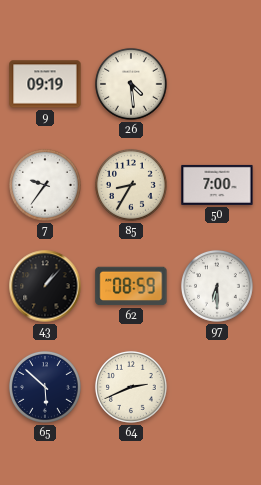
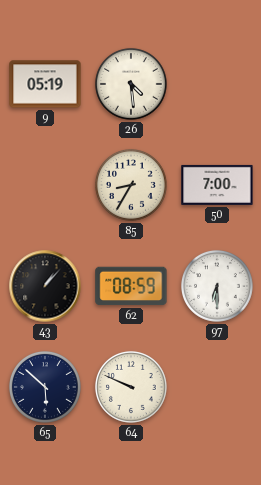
9: 09:19 -> 05:19
7: 9:36 -> none
64: 2:41 -> 9:49
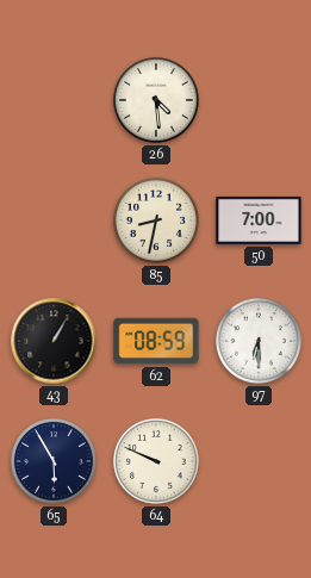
9: 05:19 -> none
85: 8:35 -> 8:32
43: 1:07 -> 1:05
65: 5:52 -> 5:55
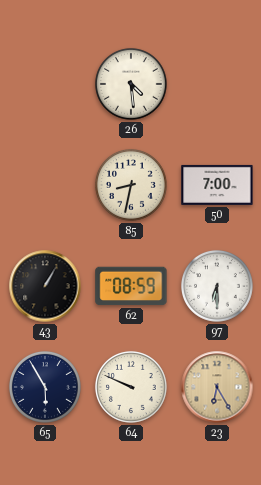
23: none -> 6:25
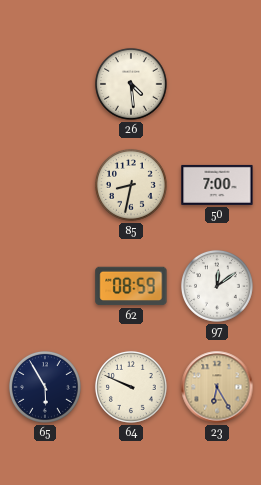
43: 1:05 -> none
97: 6:30 -> 12:09
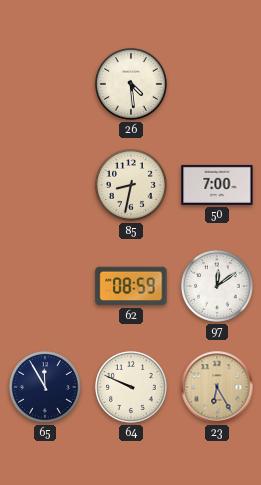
65: 5:55 -> 11:55
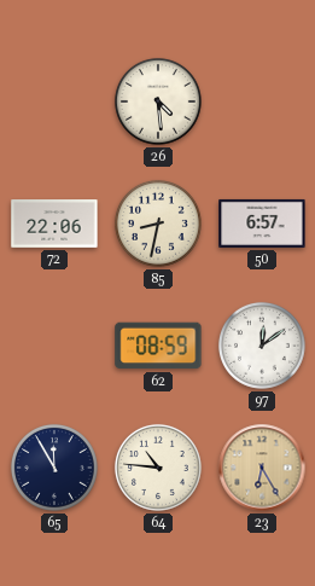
72: none -> 22:06
50: 7:00 -> 6:57
64: 9:49 -> 10:46
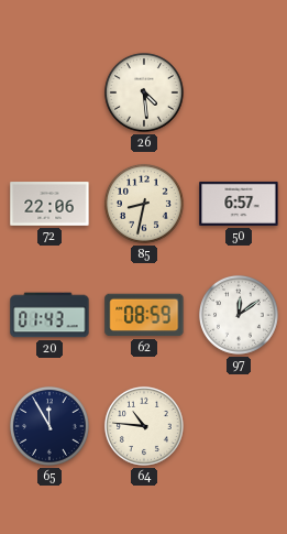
20: none -> 01:43
23: 6:25 -> none
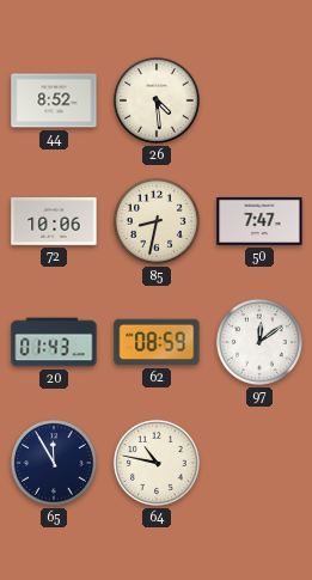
44: none -> 8:52
72: 22:06 -> 10:06
50: 6:57 -> 7:47
64: 10:46 -> 10:47
